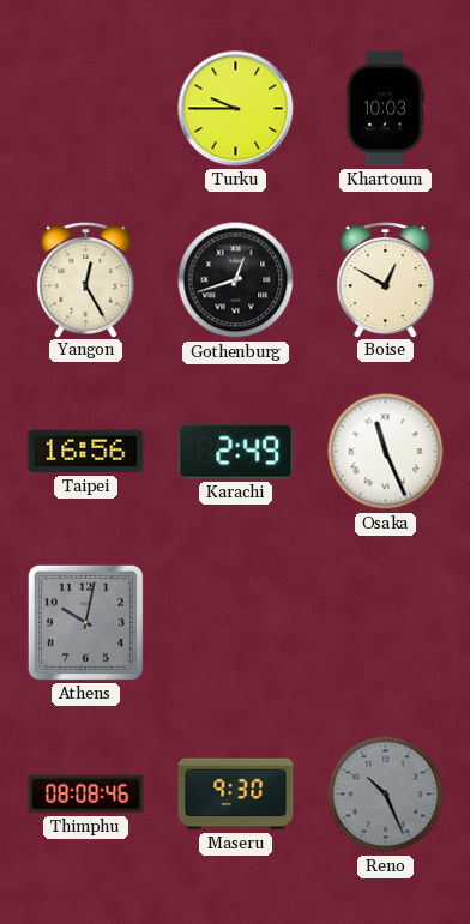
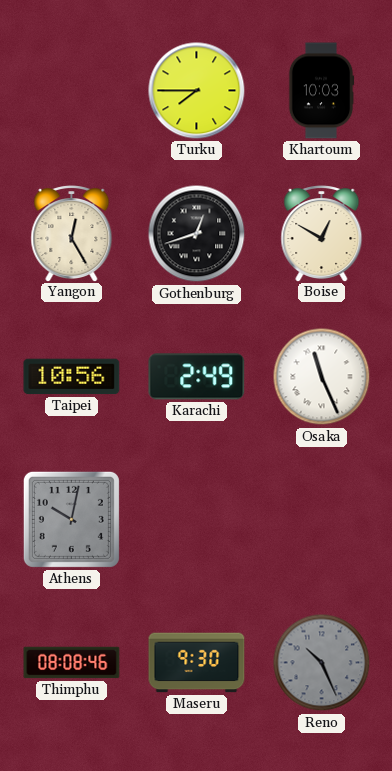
Turku: 9:45 -> 7:45
Taipei: 16:56 -> 10:56
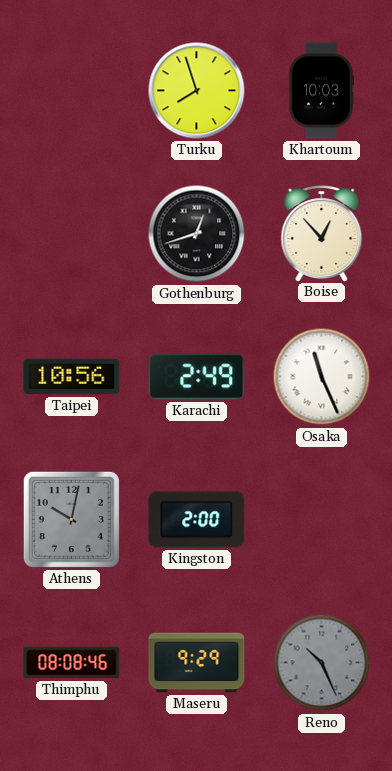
Turku: 7:45 -> 7:57
Yangon: 12:25 -> none
Boise: 12:50 -> 12:53
Kingston: none -> 2:00
Maseru: 9:30 -> 9:29
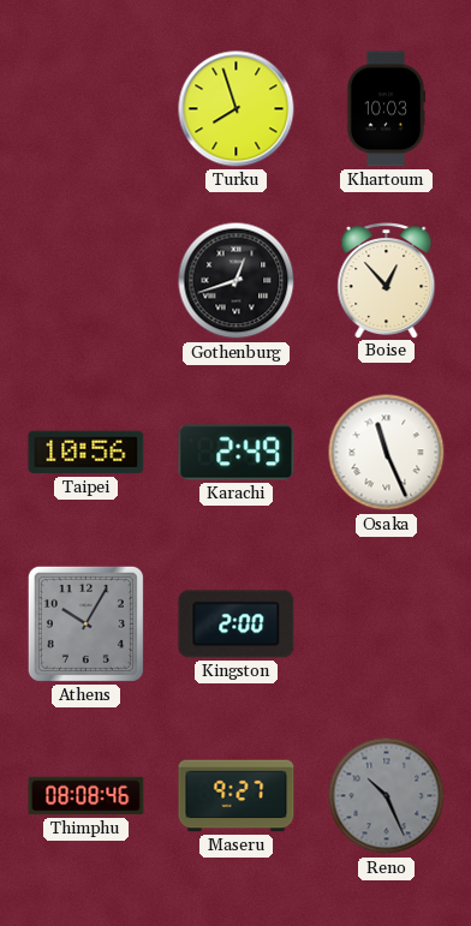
Athens: 10:02 -> 10:05
Maseru: 9:29 -> 9:27
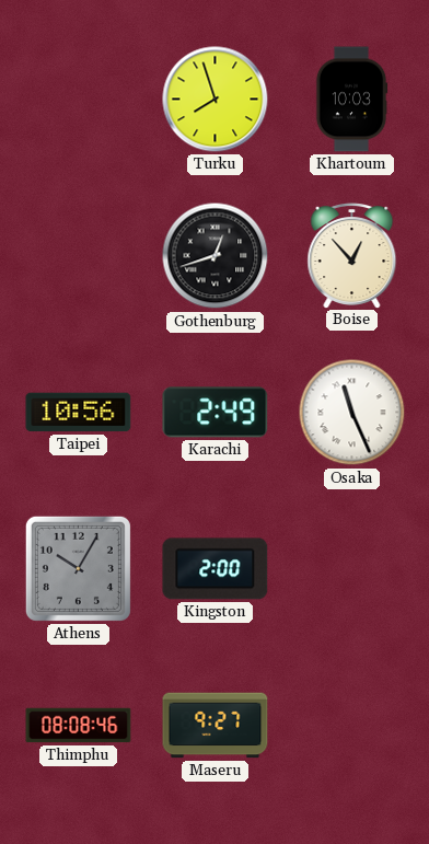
Reno: 10:26 -> none
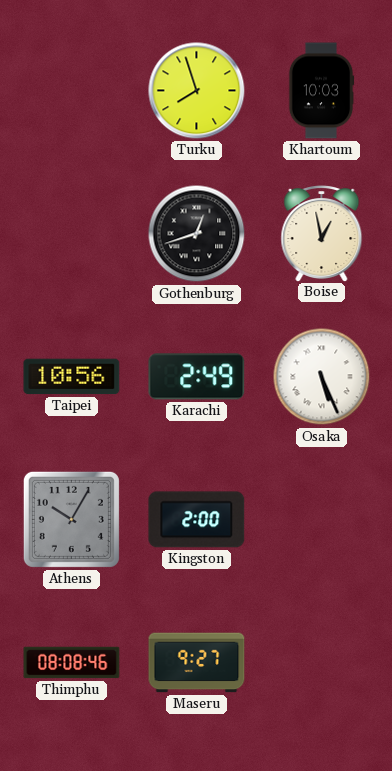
Boise: 12:53 -> 12:58
Osaka: 11:26 -> 5:26
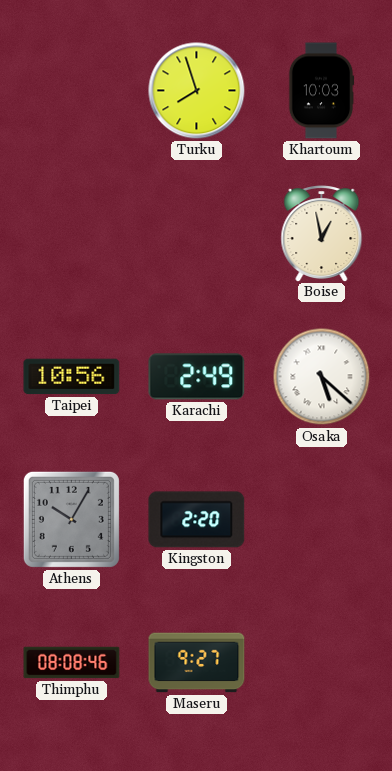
Gothenburg: 12:42 -> none
Osaka: 5:26 -> 5:22
Kingston: 2:00 -> 2:20
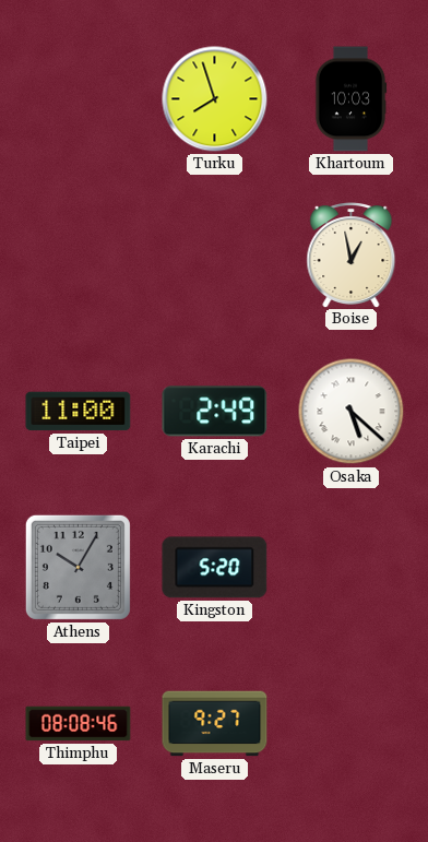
Taipei: 10:56 -> 11:00
Kingston: 2:20 -> 5:20
